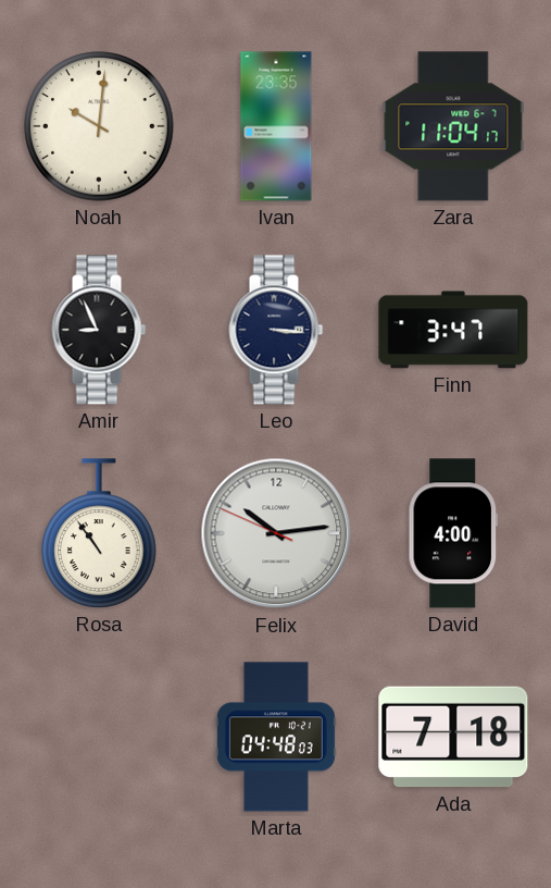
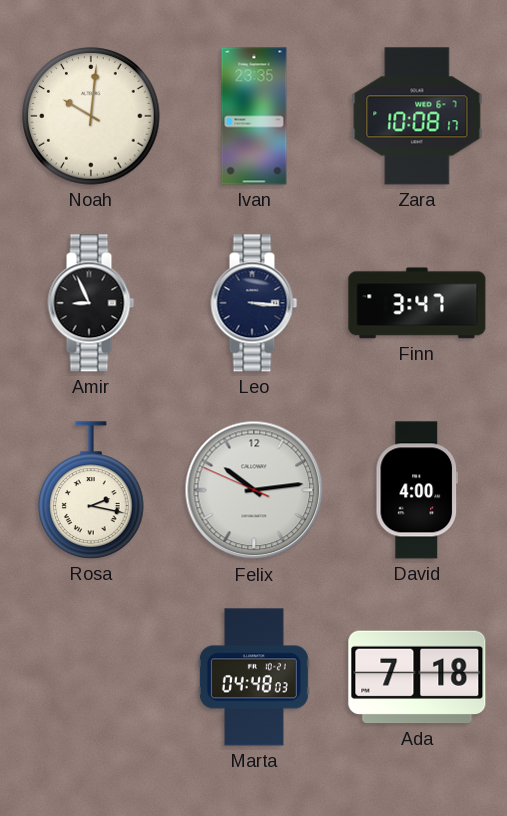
Zara: 11:04 -> 10:08
Rosa: 10:54 -> 2:17
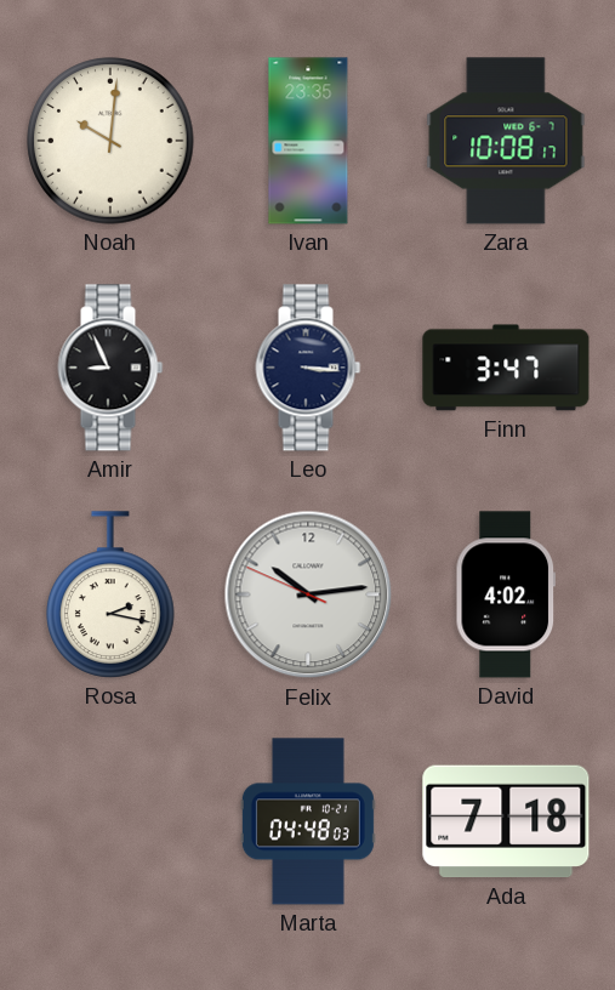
David: 4:00 -> 4:02
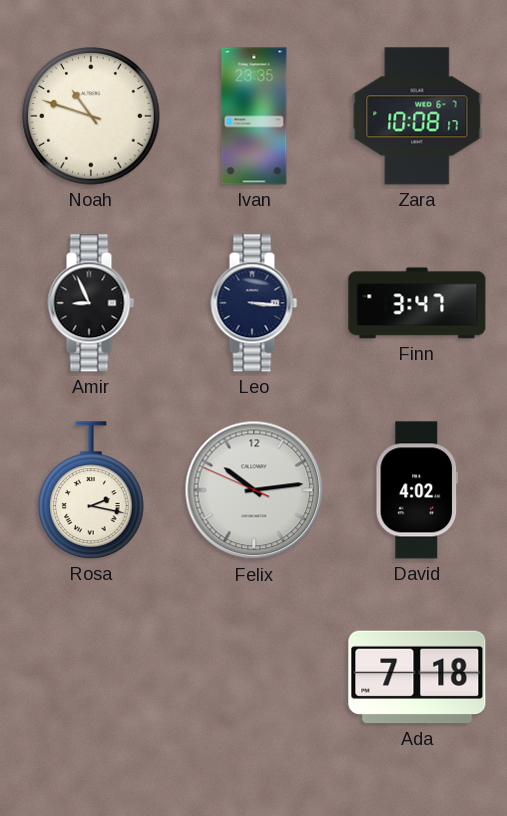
Noah: 10:01 -> 10:48
Marta: 04:48 -> none
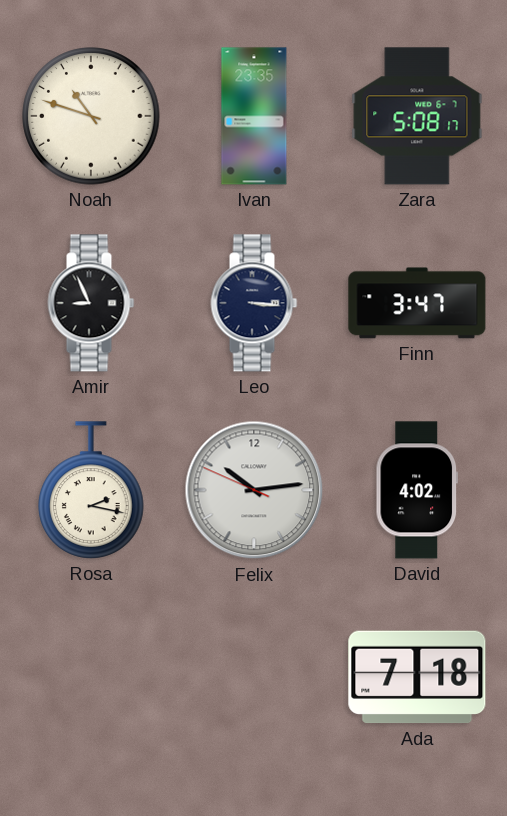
Zara: 10:08 -> 5:08
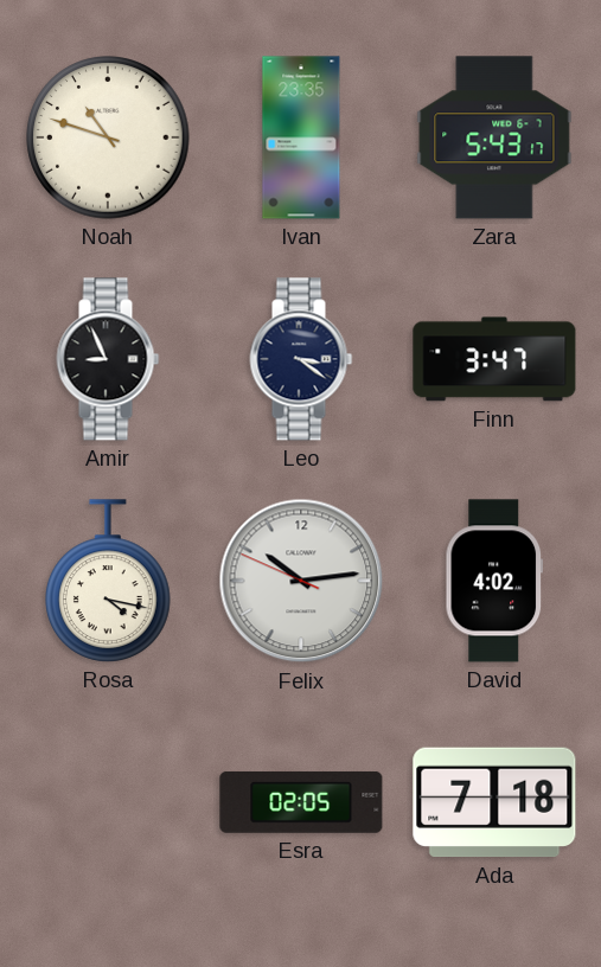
Zara: 5:08 -> 5:43
Leo: 3:16 -> 3:21
Rosa: 2:17 -> 4:17
Esra: none -> 02:05
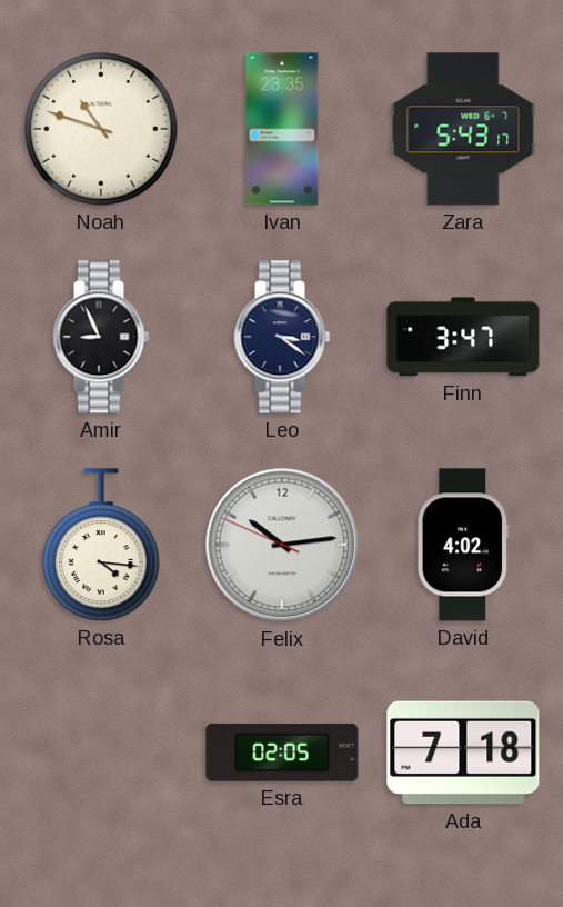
Rosa: 4:17 -> 4:16
